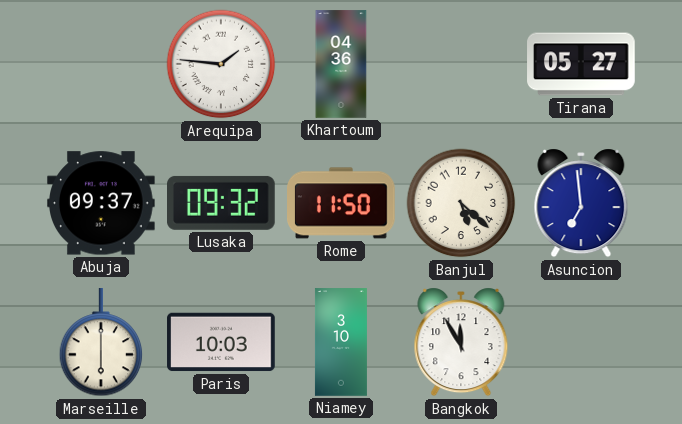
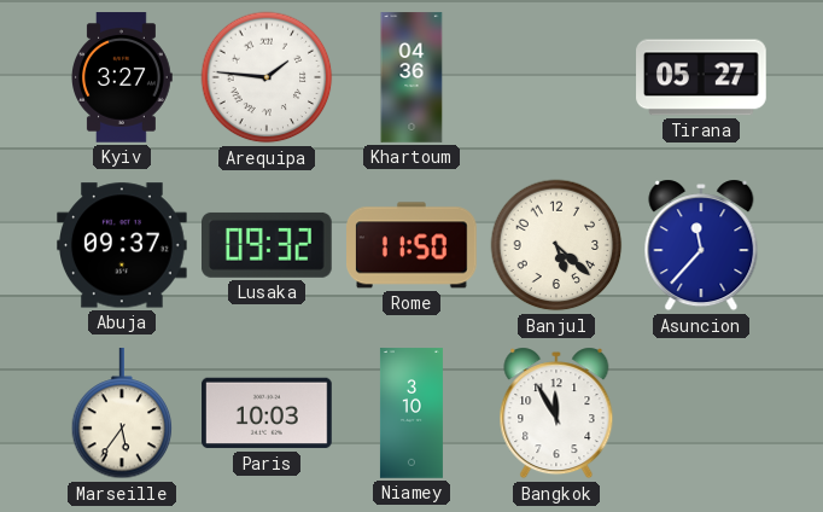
Kyiv: none -> 3:27
Asuncion: 6:59 -> 11:37
Marseille: 6:00 -> 5:36
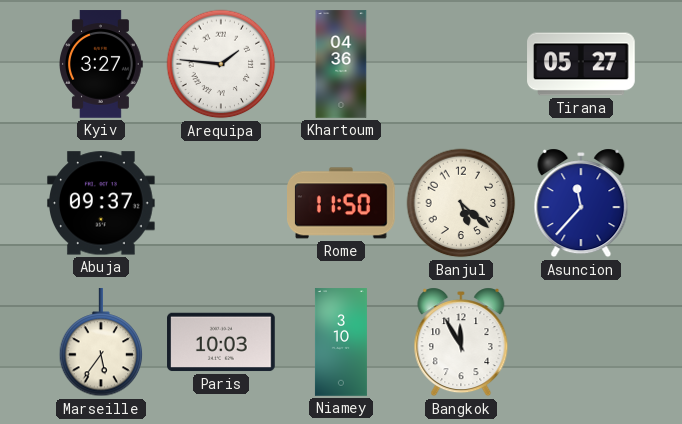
Lusaka: 09:32 -> none
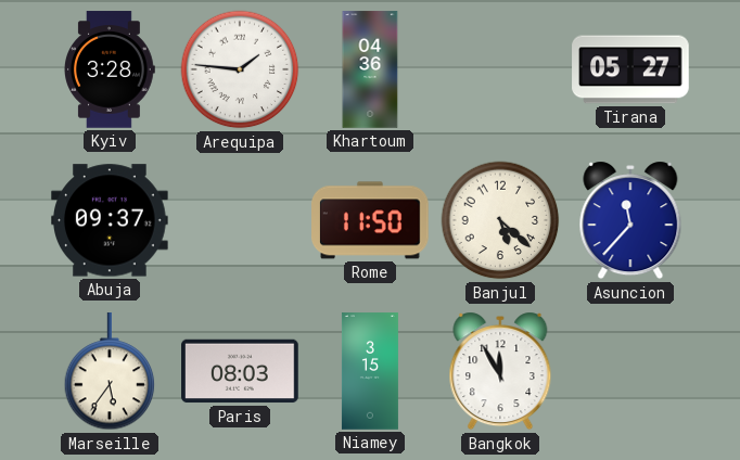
Kyiv: 3:27 -> 3:28
Paris: 10:03 -> 08:03
Niamey: 3:10 -> 3:15
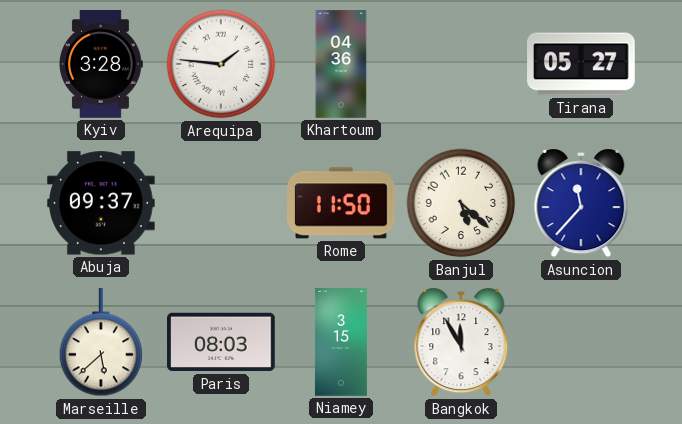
Marseille: 5:36 -> 5:38
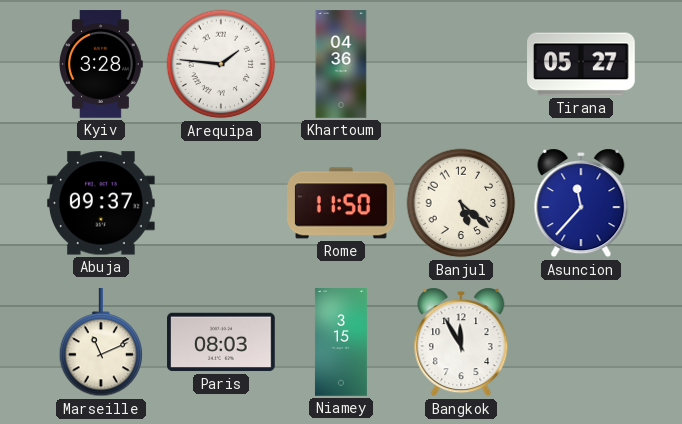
Marseille: 5:38 -> 11:11
